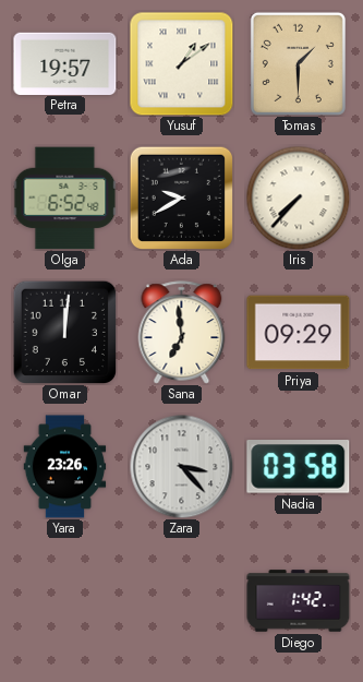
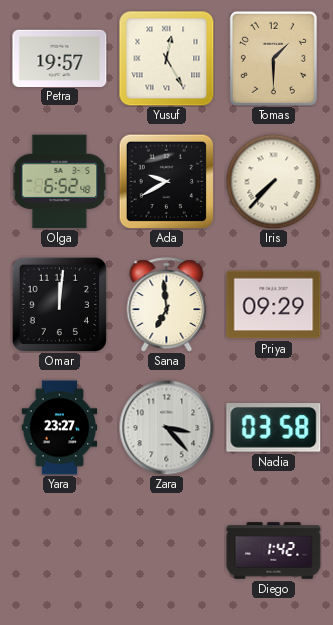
Yusuf: 1:09 -> 12:25
Yara: 23:26 -> 23:27
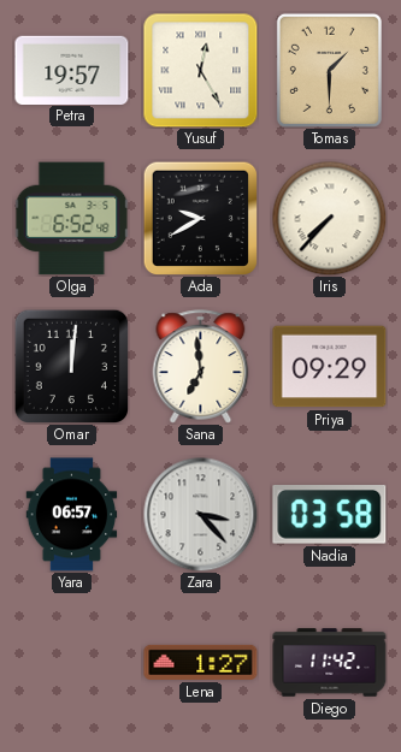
Yara: 23:27 -> 06:57
Lena: none -> 1:27
Diego: 1:42 -> 11:42
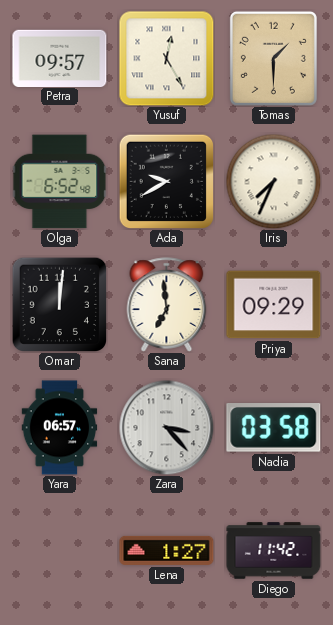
Petra: 19:57 -> 09:57
Iris: 7:37 -> 7:34
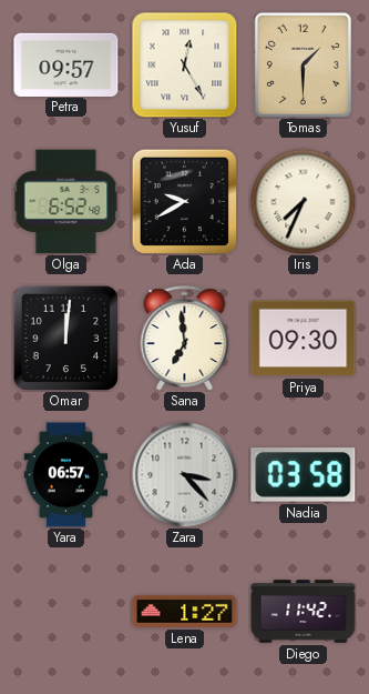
Priya: 09:29 -> 09:30
